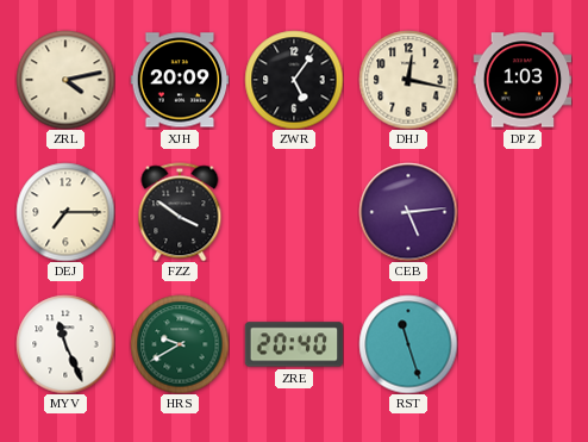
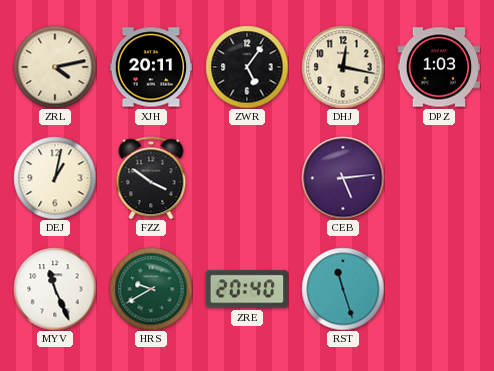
XJH: 20:09 -> 20:11
DEJ: 7:15 -> 1:02
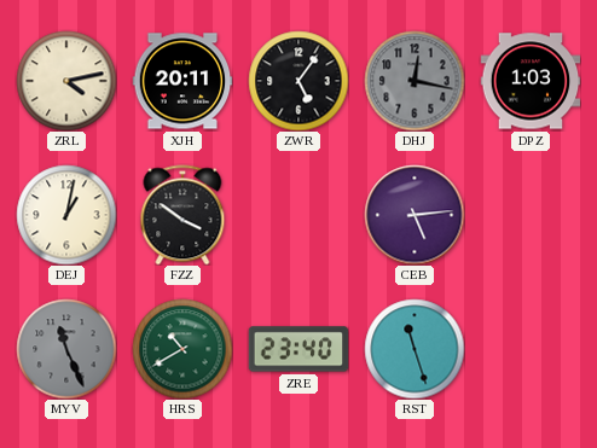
DHJ dial: cream -> grey
MYV dial: white -> grey
HRS: 9:40 -> 10:40
ZRE: 20:40 -> 23:40
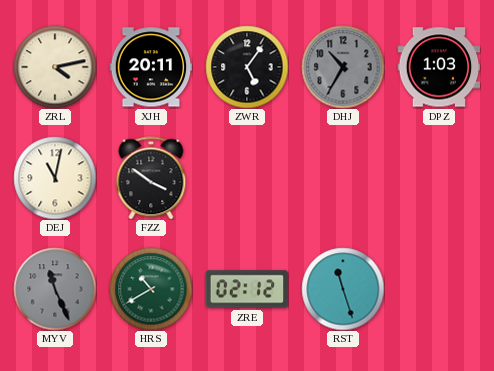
DHJ: 12:17 -> 10:35
DEJ: 1:02 -> 11:02
CEB: 5:14 -> none
ZRE: 23:40 -> 02:12
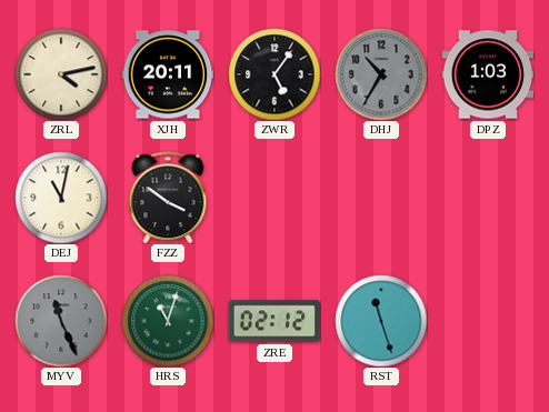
HRS: 10:40 -> 11:03
